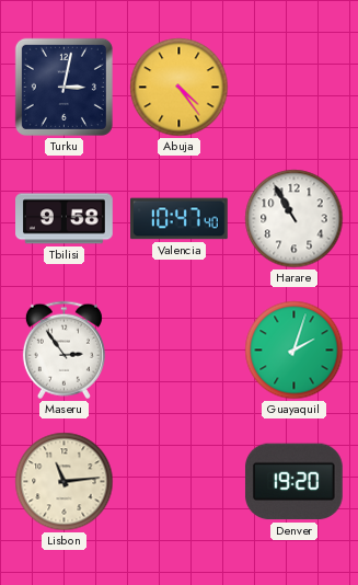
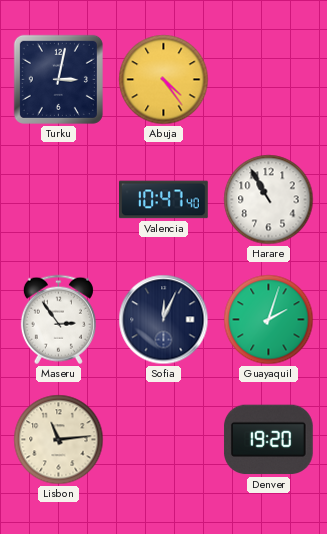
Tbilisi: 9:58 -> none
Sofia: none -> 12:04
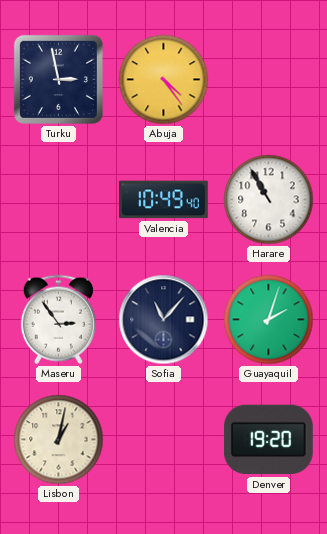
Turku: 3:02 -> 2:58
Valencia: 10:47 -> 10:49
Sofia: 12:04 -> 11:07
Lisbon: 11:14 -> 1:02
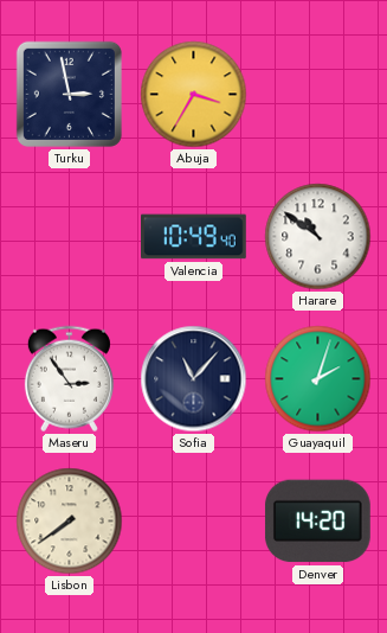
Abuja: 4:24 -> 3:35
Harare: 10:55 -> 10:51
Lisbon: 1:02 -> 7:39
Denver: 19:20 -> 14:20
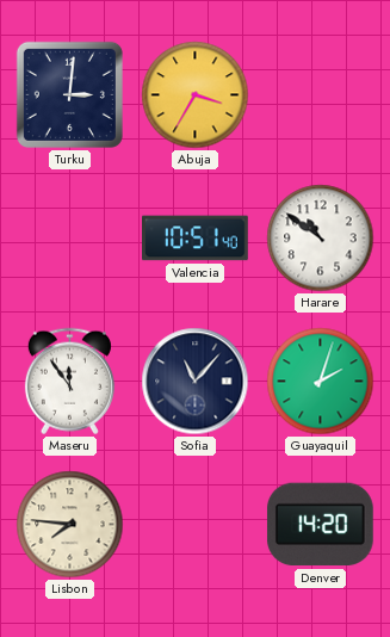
Turku: 2:58 -> 3:01
Valencia: 10:49 -> 10:51
Maseru: 2:54 -> 11:54
Lisbon: 7:39 -> 7:46
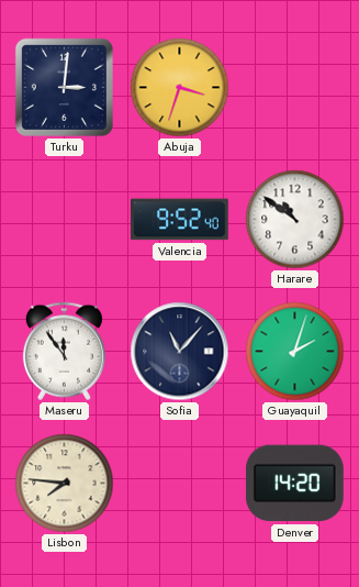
Abuja: 3:35 -> 3:33
Valencia: 10:51 -> 9:52
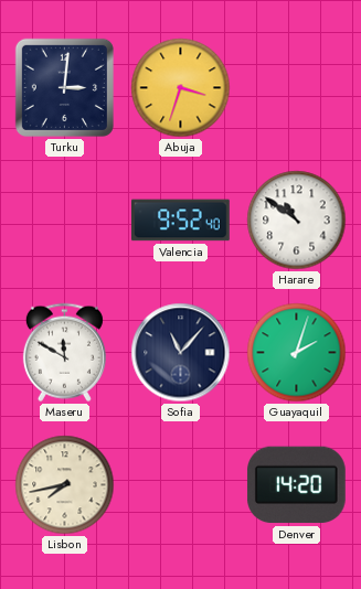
Maseru: 11:54 -> 11:50
Lisbon: 7:46 -> 7:43
